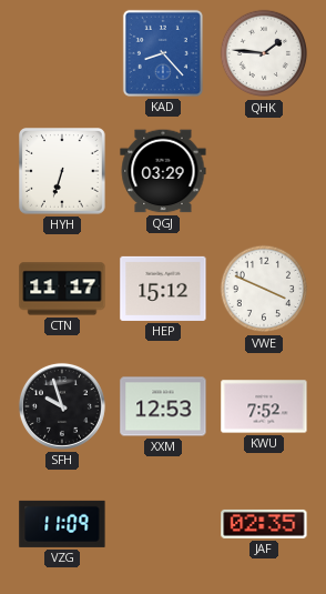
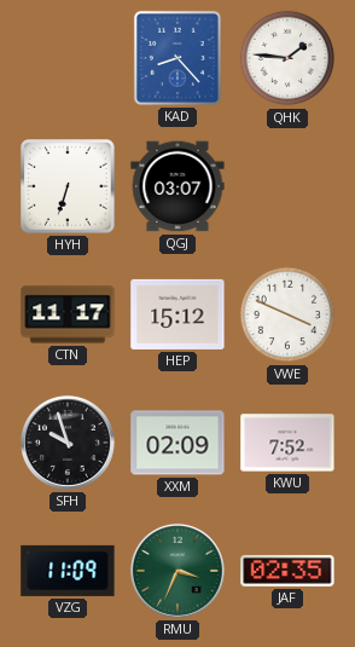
QGJ: 03:29 -> 03:07
XXM: 12:53 -> 02:09
RMU: none -> 3:34
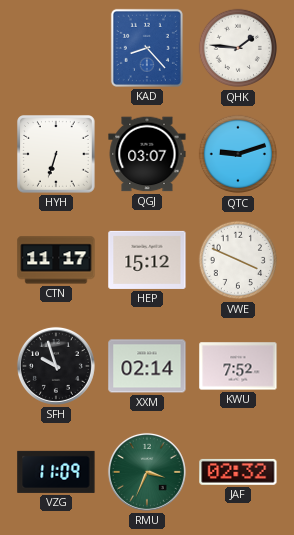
QTC: none -> 9:12
XXM: 02:09 -> 02:14
JAF: 02:35 -> 02:32
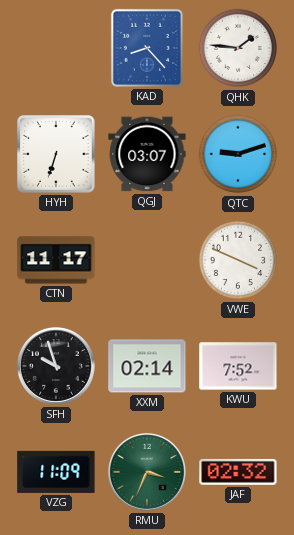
HEP: 15:12 -> none
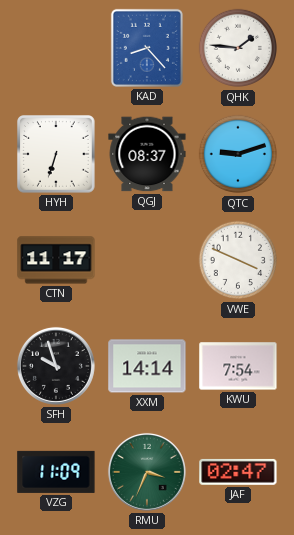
QGJ: 03:07 -> 08:37
XXM: 02:14 -> 14:14
KWU: 7:52 -> 7:54
JAF: 02:32 -> 02:47
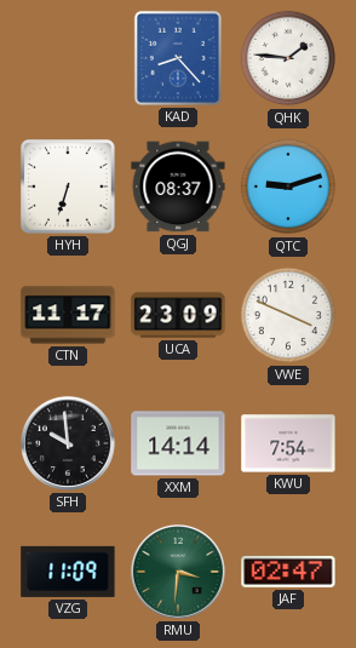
UCA: none -> 23:09
SFH: 9:57 -> 9:59
RMU: 3:34 -> 3:31
